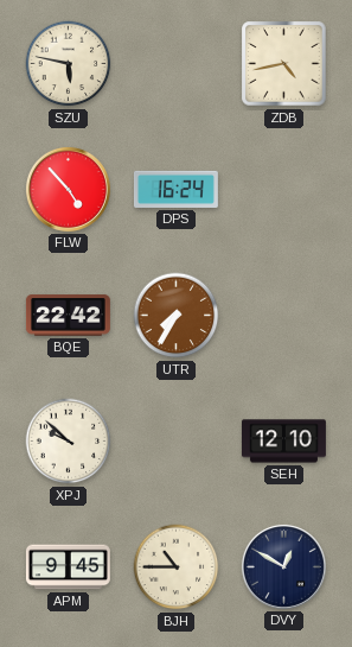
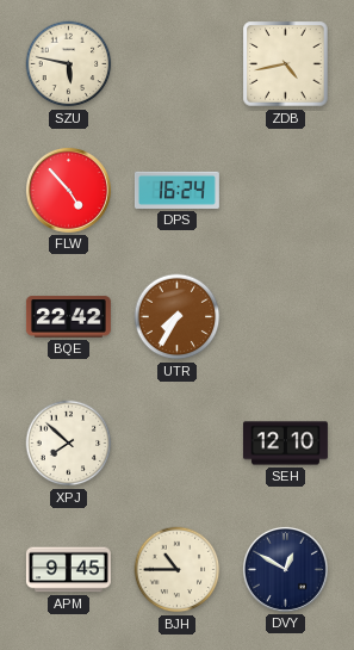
XPJ: 9:52 -> 7:52
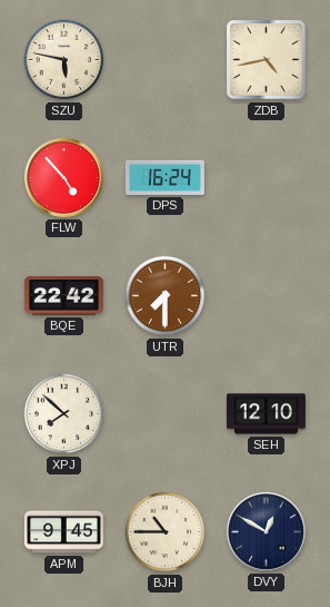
UTR: 7:35 -> 7:30
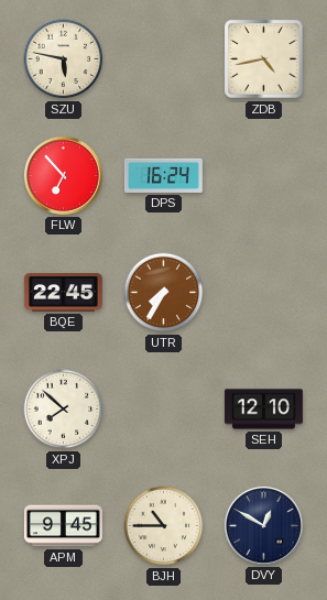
FLW: 4:53 -> 6:53
BQE: 22:42 -> 22:45
UTR: 7:30 -> 7:35
